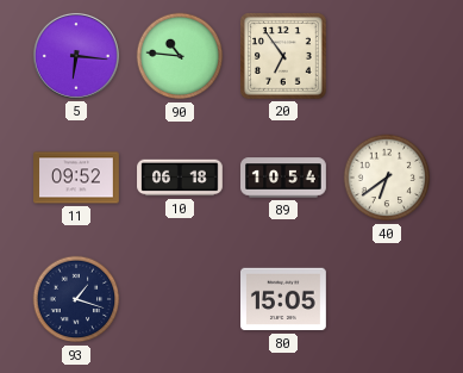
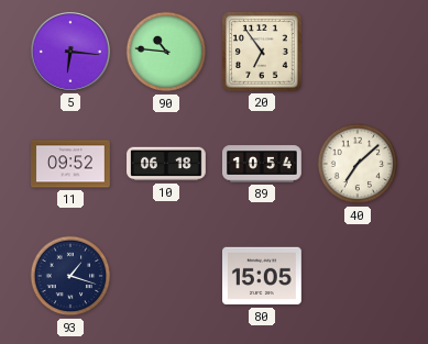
40: 6:39 -> 7:08
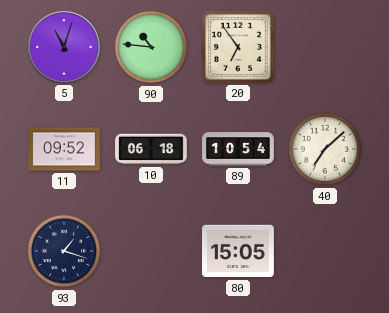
5: 6:16 -> 11:03
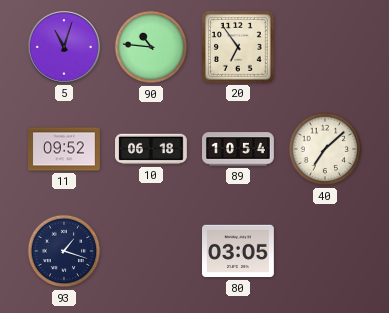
80: 15:05 -> 03:05
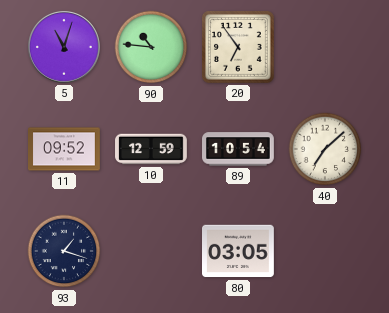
10: 06:18 -> 12:59
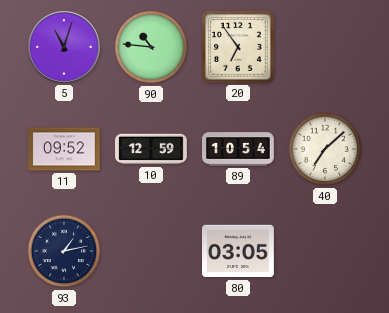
93: 1:18 -> 1:13
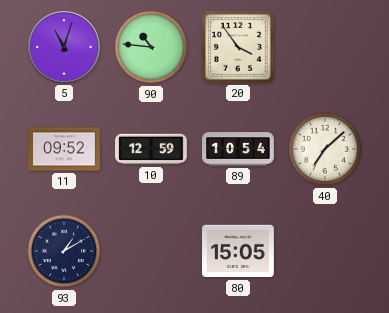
20: 6:54 -> 3:54
93: 1:13 -> 1:10
80: 03:05 -> 15:05
